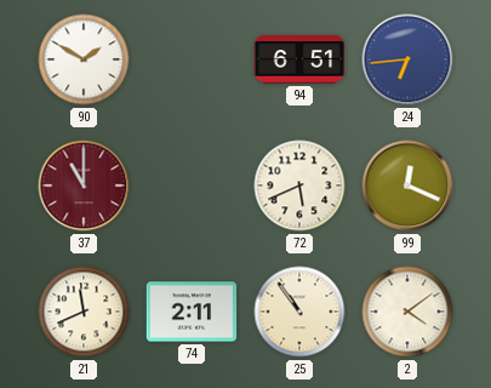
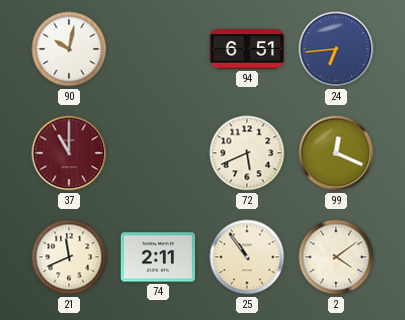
90: 1:50 -> 10:02
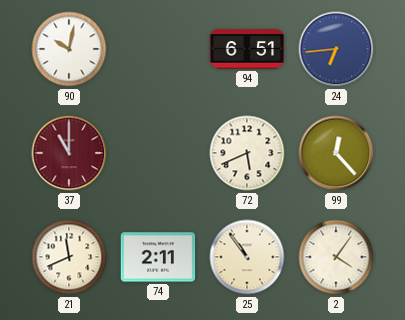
99: 12:19 -> 12:23
2: 4:09 -> 4:06
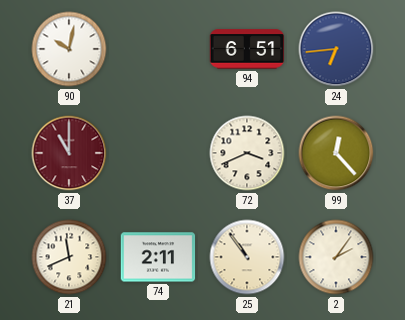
72: 5:41 -> 3:41
2: 4:06 -> 2:06
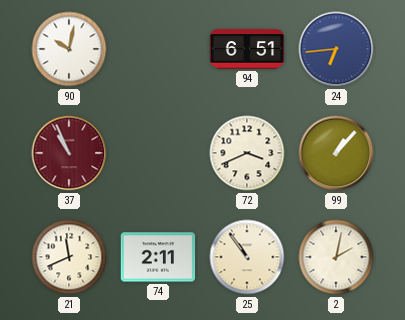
37: 11:00 -> 10:56
99: 12:23 -> 1:07
2: 2:06 -> 2:02
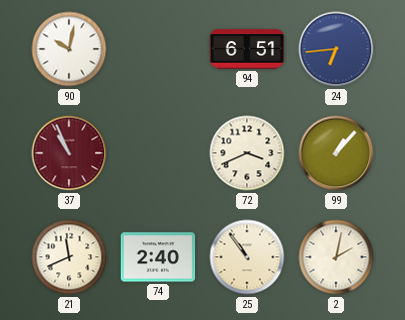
74: 2:11 -> 2:40
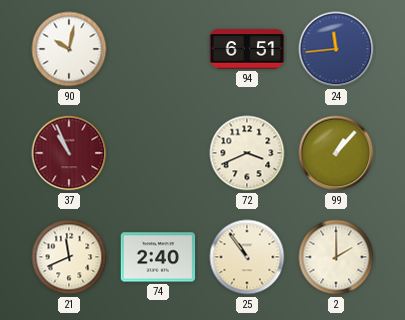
24: 6:44 -> 11:44
2: 2:02 -> 2:00
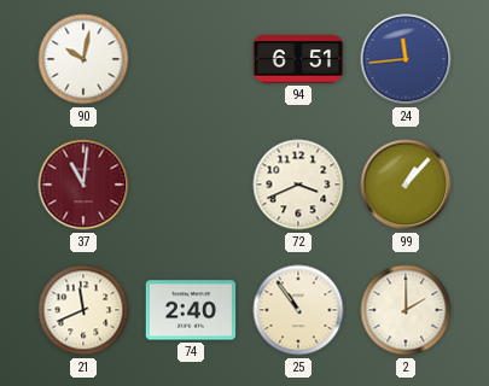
37: 10:56 -> 11:01
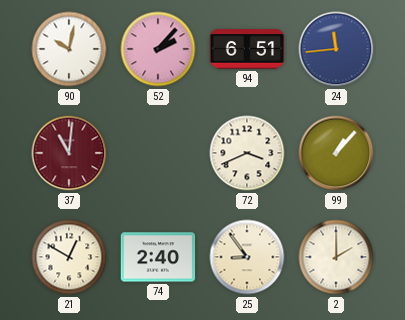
52: none -> 2:07
21: 11:41 -> 12:50
25: 10:54 -> 8:54
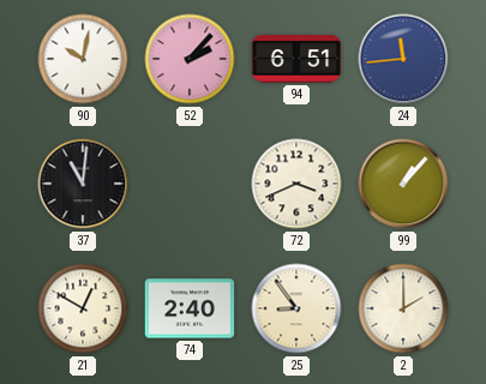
37 dial: burgundy -> black
